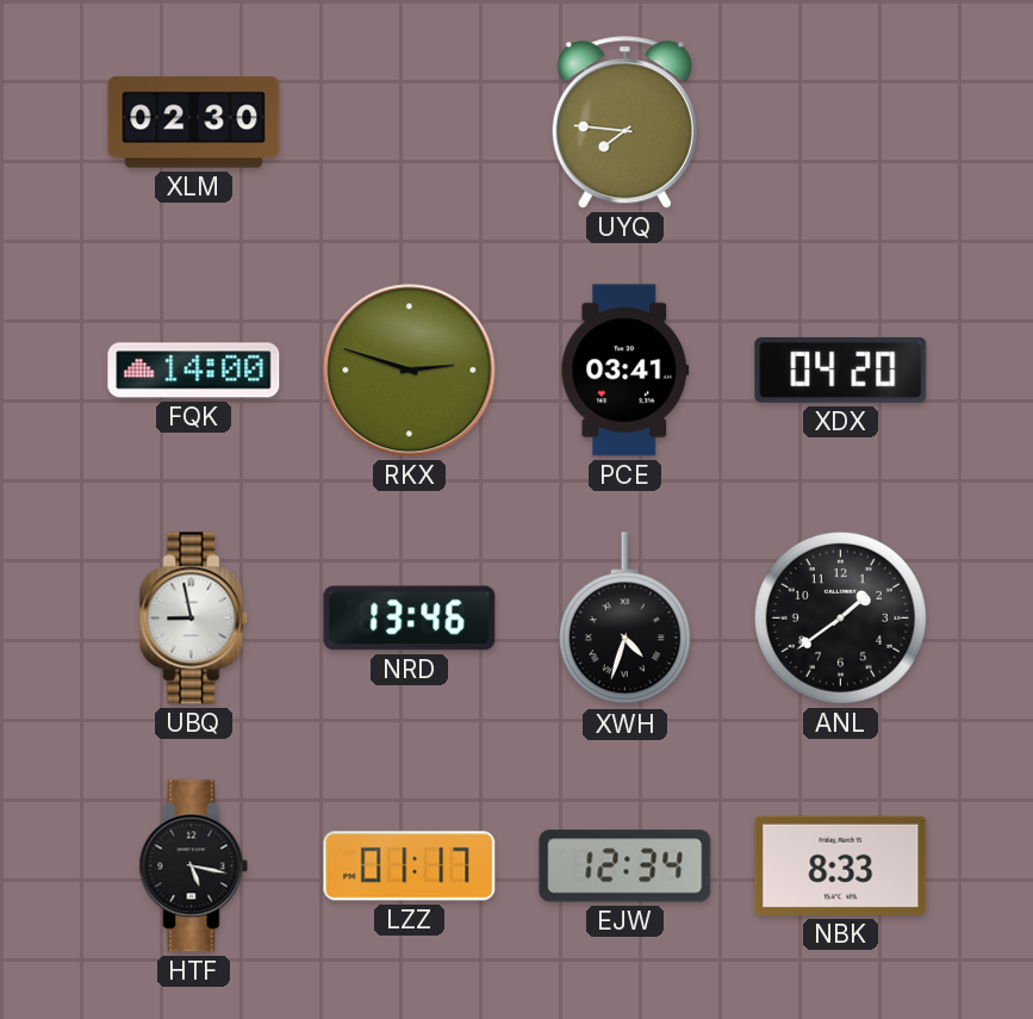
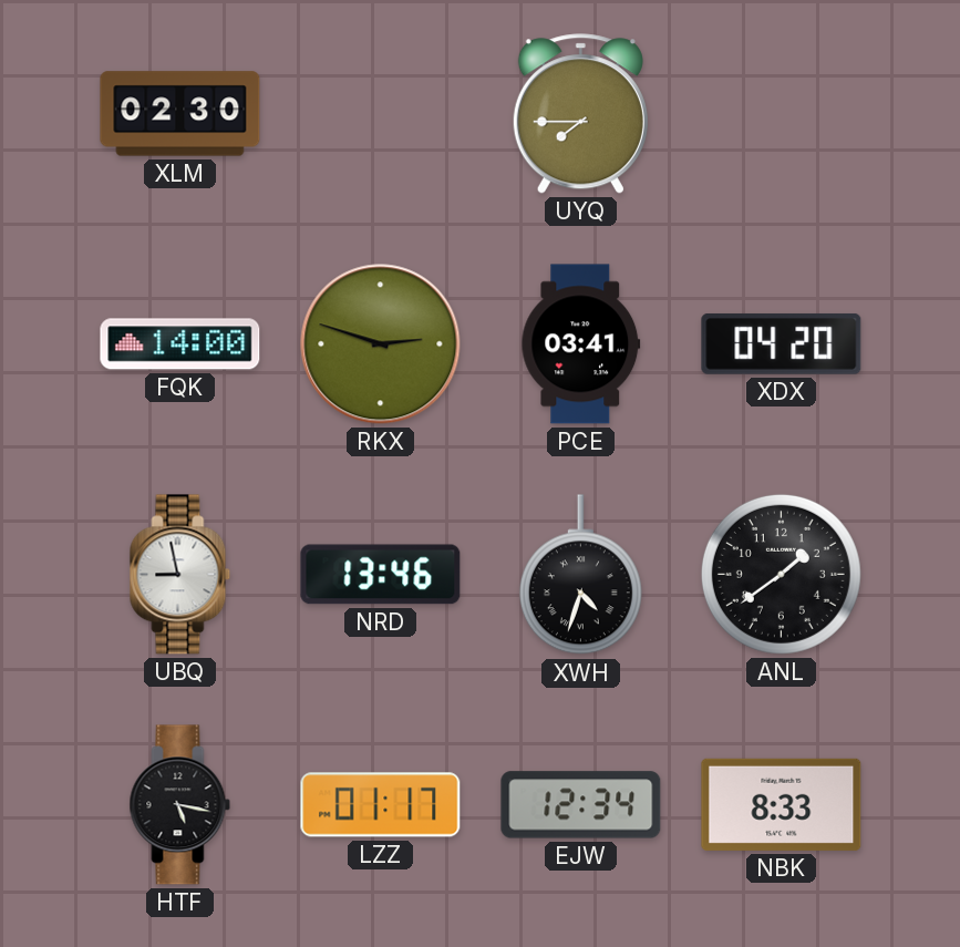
UYQ: 7:46 -> 7:45
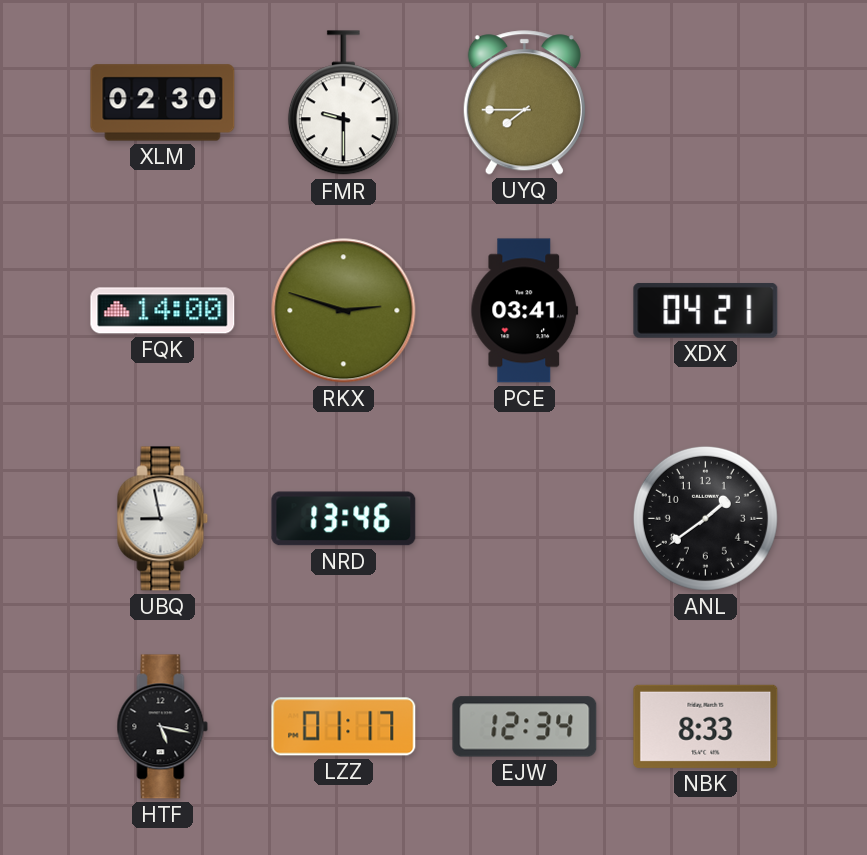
FMR: none -> 9:30
XDX: 04:20 -> 04:21
XWH: 4:33 -> none
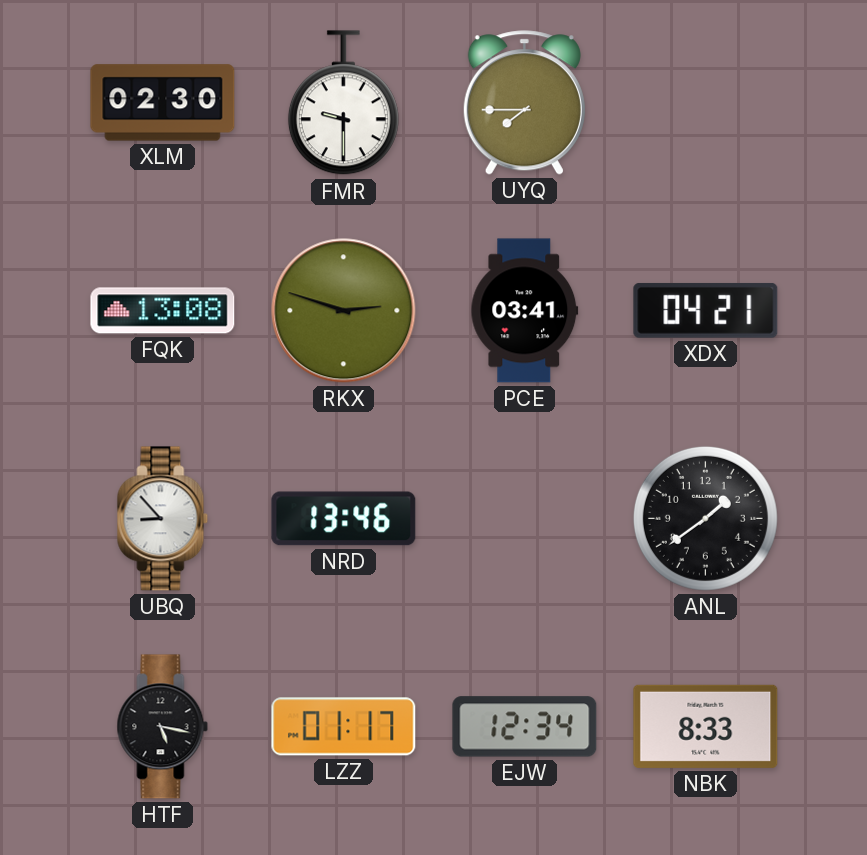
FQK: 14:00 -> 13:08
UBQ: 8:58 -> 8:53
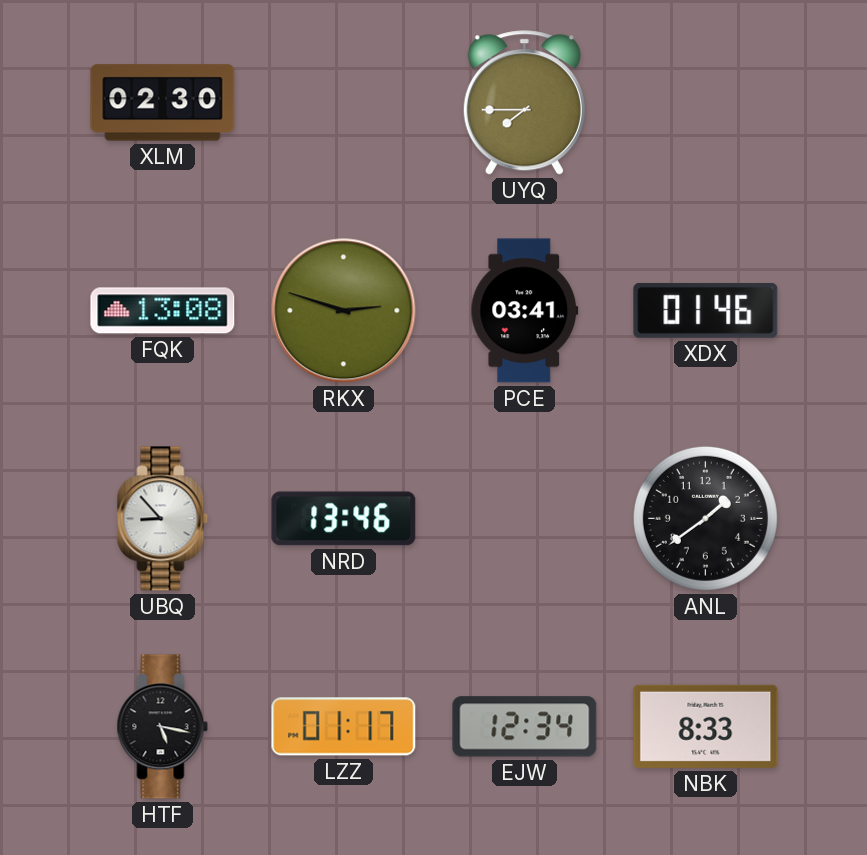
FMR: 9:30 -> none
XDX: 04:21 -> 01:46
